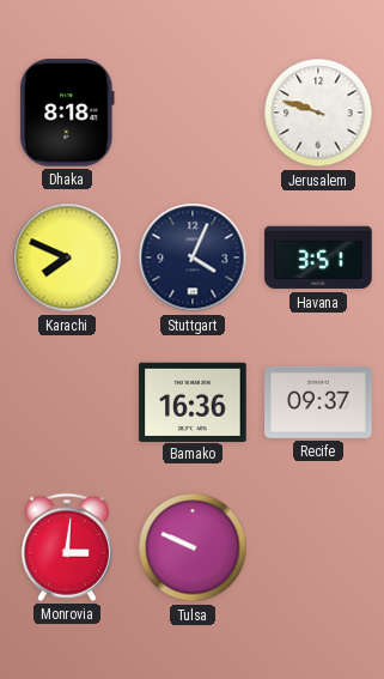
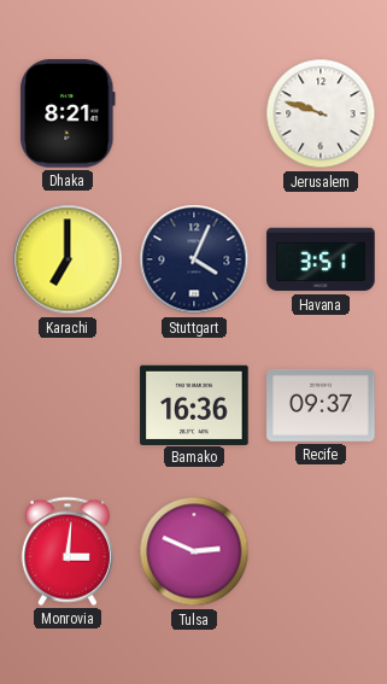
Dhaka: 8:18 -> 8:21
Karachi: 7:49 -> 7:00
Tulsa: 9:49 -> 2:49
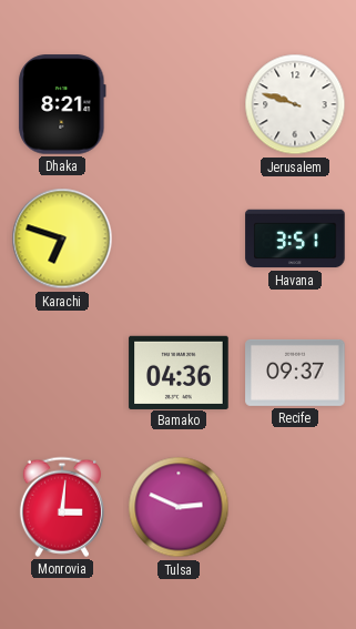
Karachi: 7:00 -> 6:48
Stuttgart: 4:04 -> none
Bamako: 16:36 -> 04:36
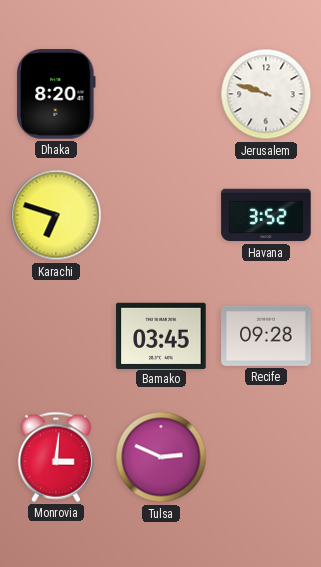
Dhaka: 8:21 -> 8:20
Havana: 3:51 -> 3:52
Bamako: 04:36 -> 03:45
Recife: 09:37 -> 09:28
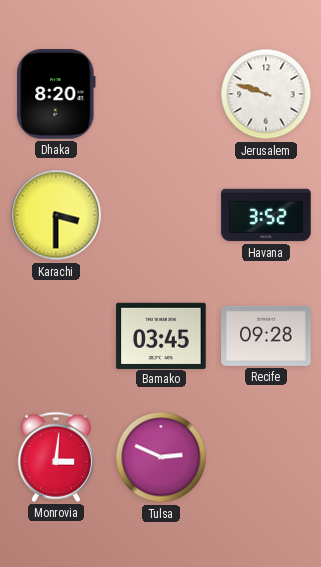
Karachi: 6:48 -> 3:30
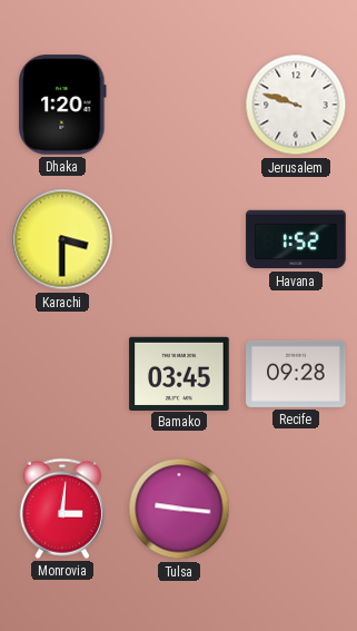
Dhaka: 8:20 -> 1:20
Havana: 3:52 -> 1:52
Tulsa: 2:49 -> 9:16
